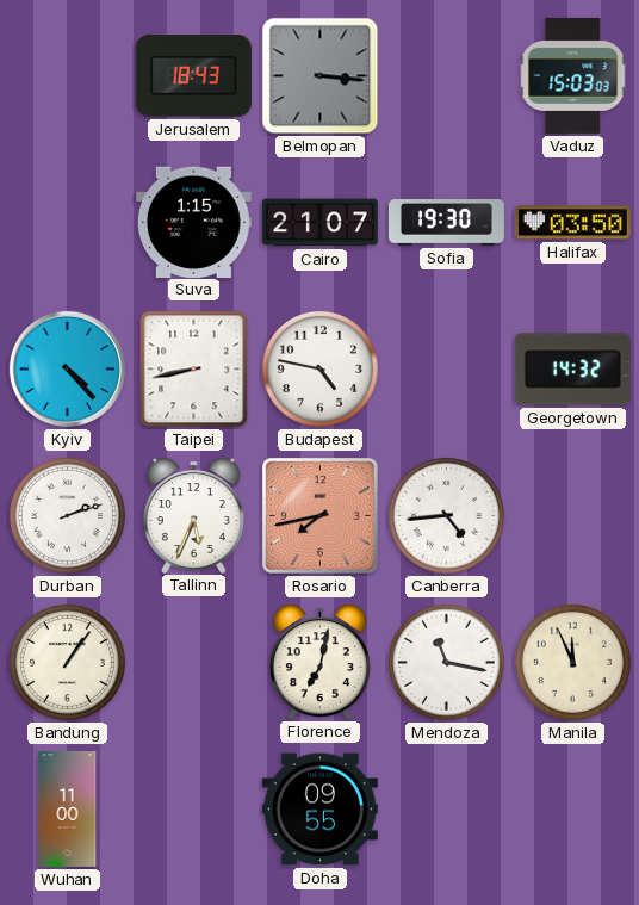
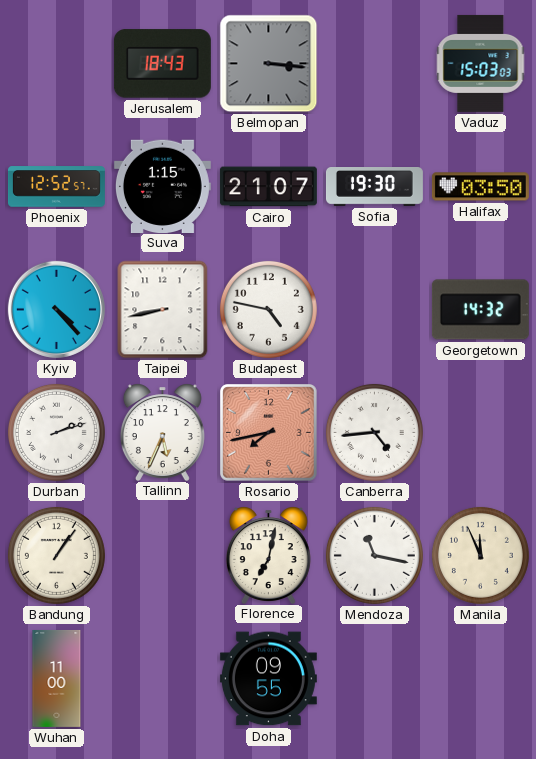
Phoenix: none -> 12:52
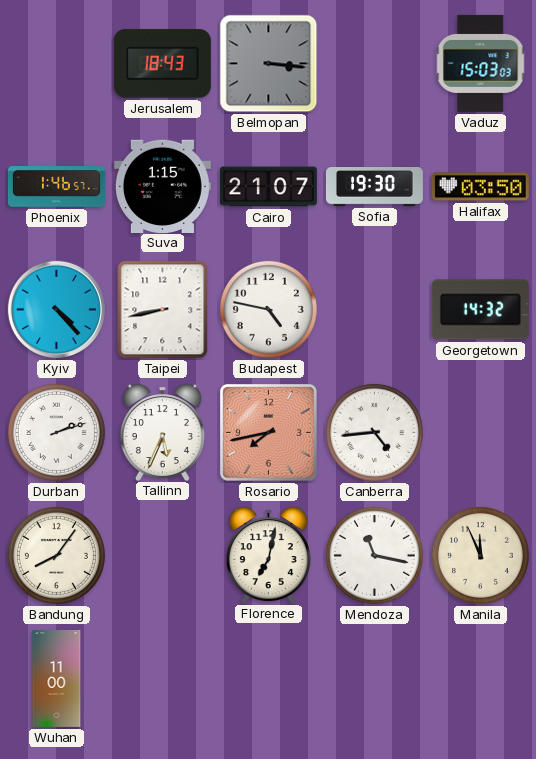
Phoenix: 12:52 -> 1:46
Bandung: 1:06 -> 8:06
Doha: 09:55 -> none
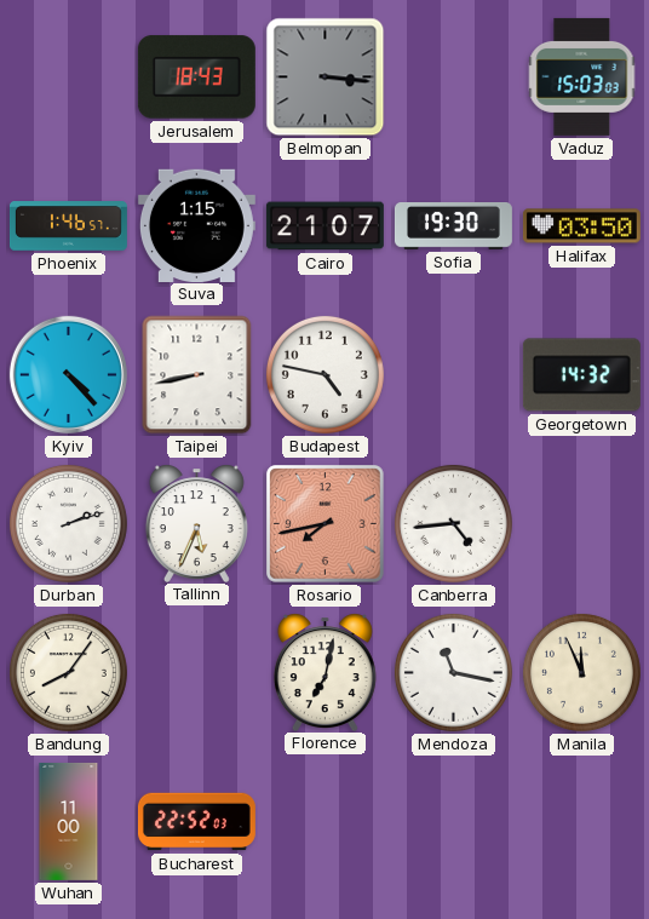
Bucharest: none -> 22:52
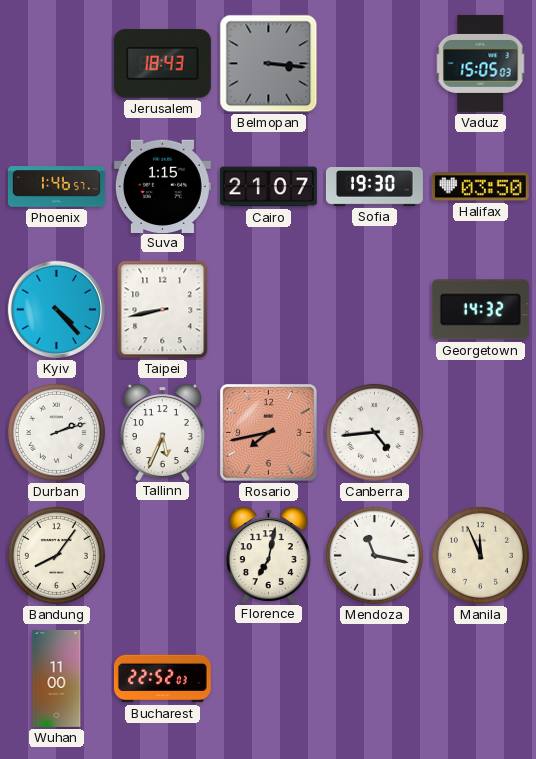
Vaduz: 15:03 -> 15:05
Budapest: 4:47 -> none
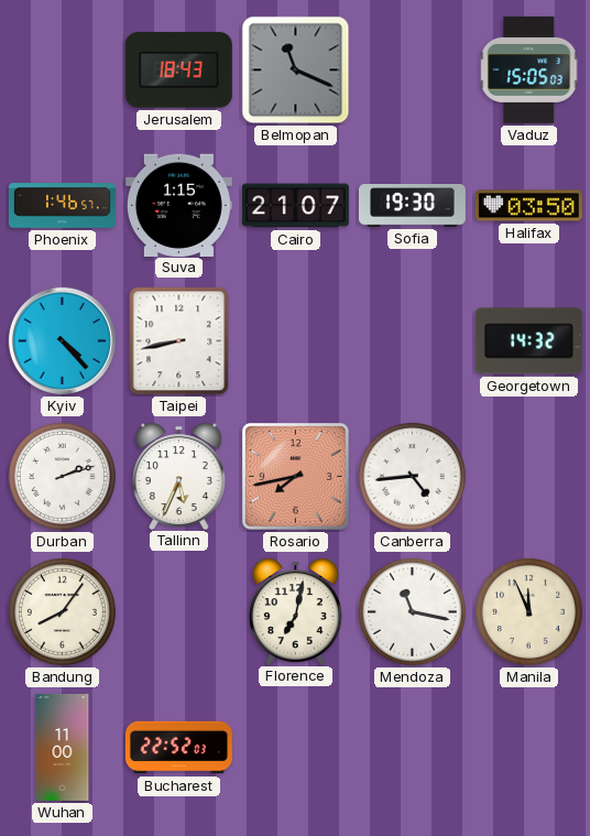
Belmopan: 3:16 -> 11:19
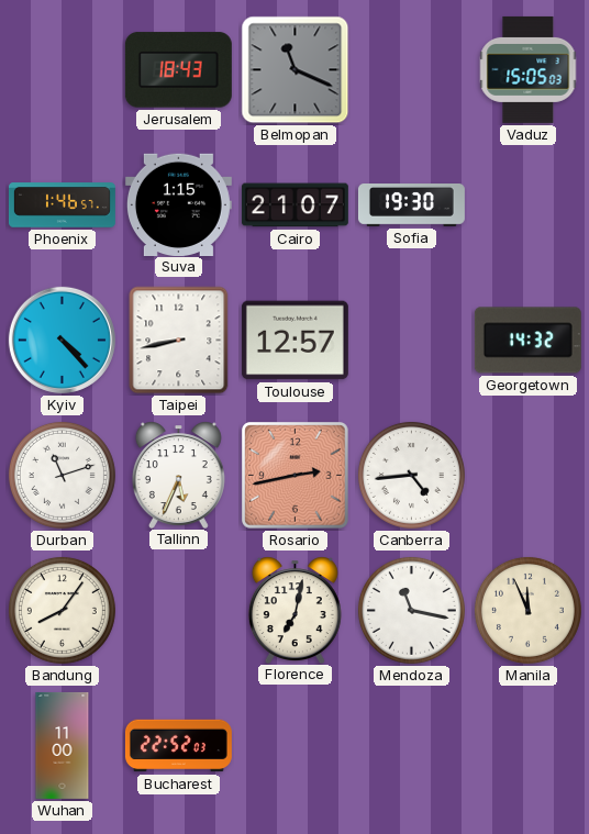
Halifax: 03:50 -> none
Toulouse: none -> 12:57
Durban: 2:12 -> 11:12
Rosario: 7:43 -> 2:43
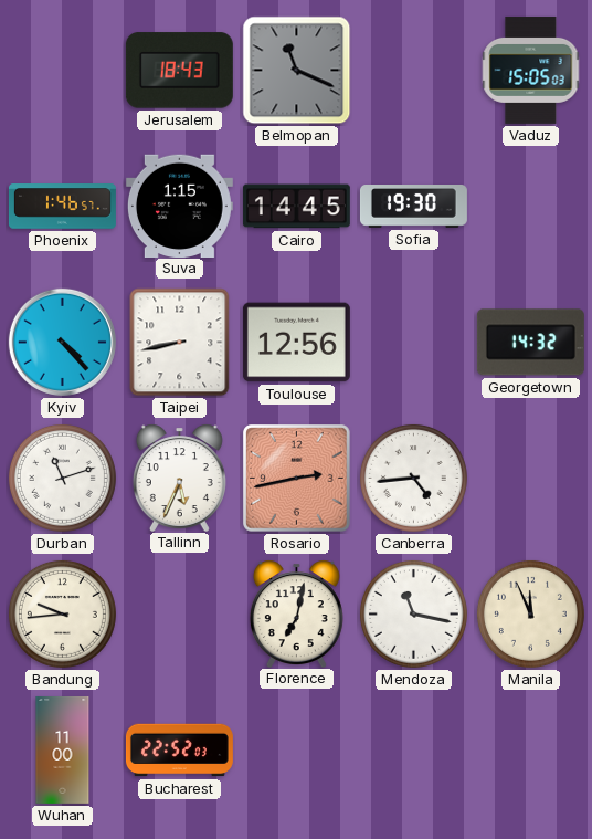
Cairo: 21:07 -> 14:45
Toulouse: 12:57 -> 12:56
Bandung: 8:06 -> 9:44
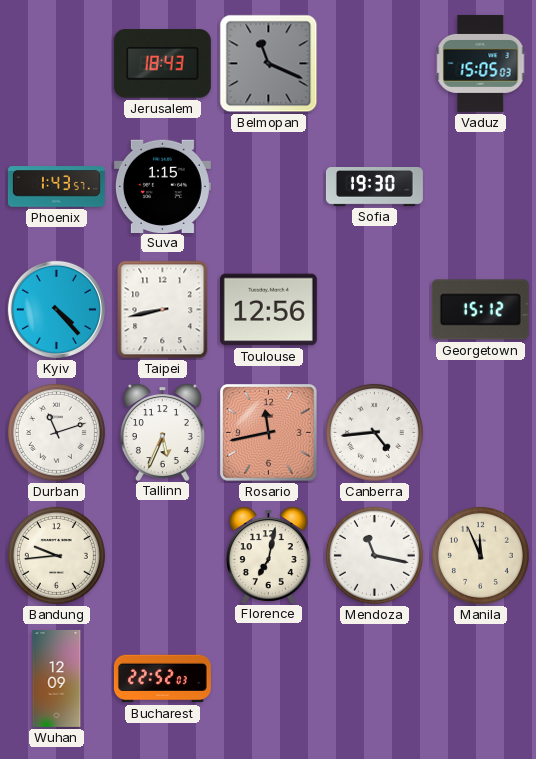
Phoenix: 1:46 -> 1:43
Cairo: 14:45 -> none
Georgetown: 14:32 -> 15:12
Rosario: 2:43 -> 11:43
Wuhan: 11:00 -> 12:09
